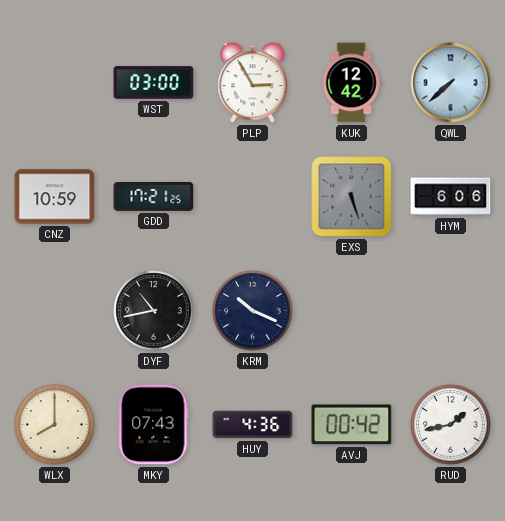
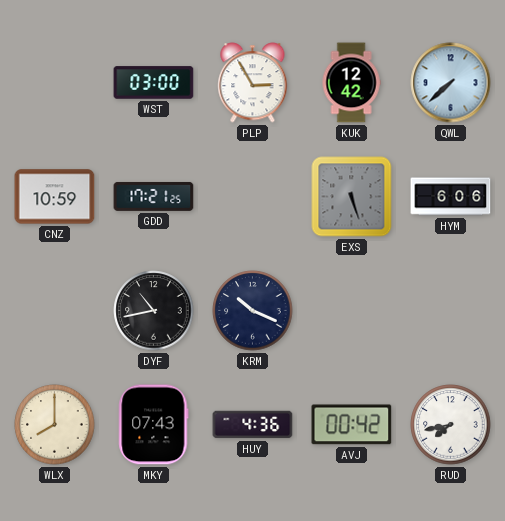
RUD: 1:43 -> 7:43
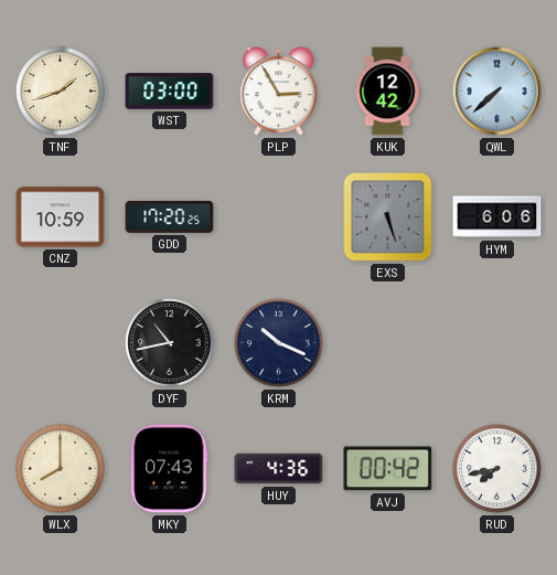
TNF: none -> 1:42
GDD: 17:21 -> 17:20
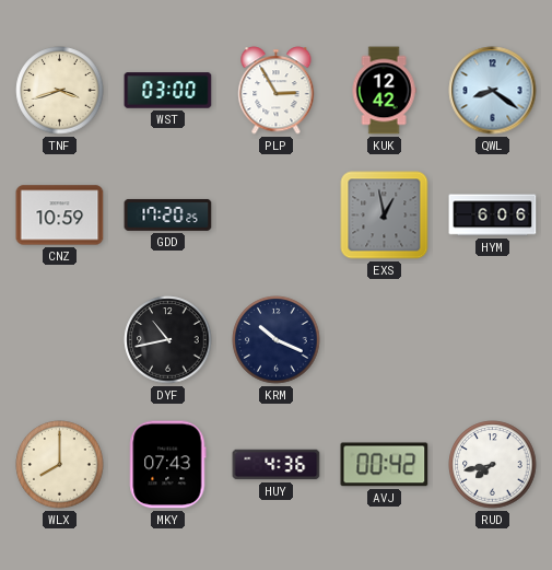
TNF: 1:42 -> 3:42
QWL: 7:38 -> 8:21
EXS: 5:27 -> 12:58
